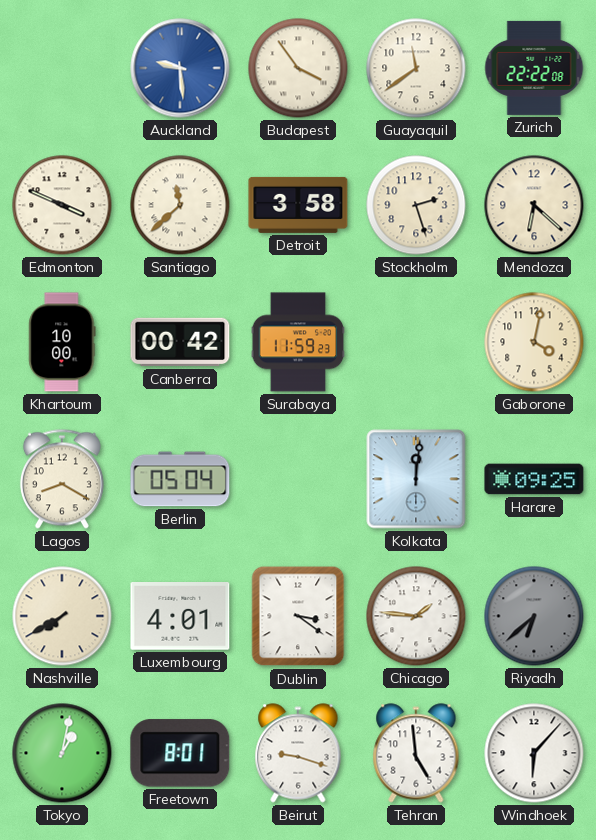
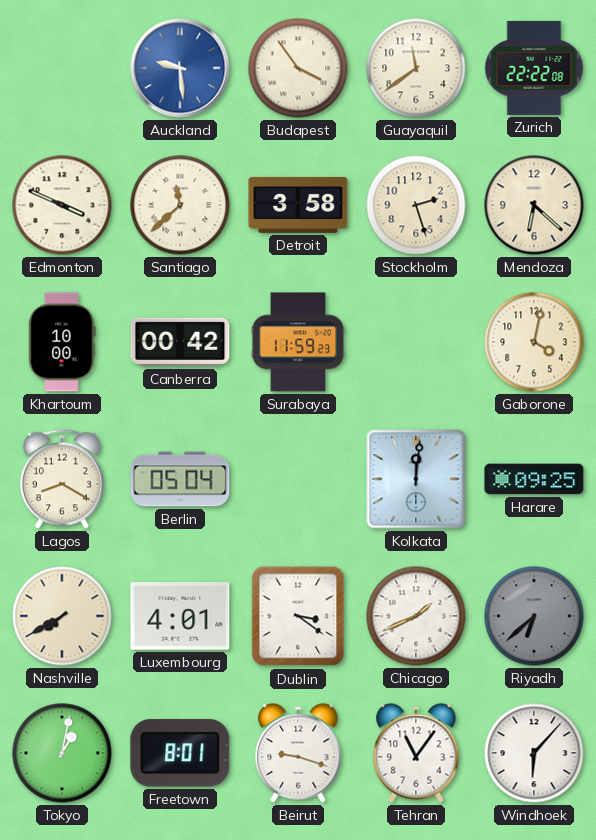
Chicago: 1:46 -> 1:41
Tehran: 4:59 -> 11:06
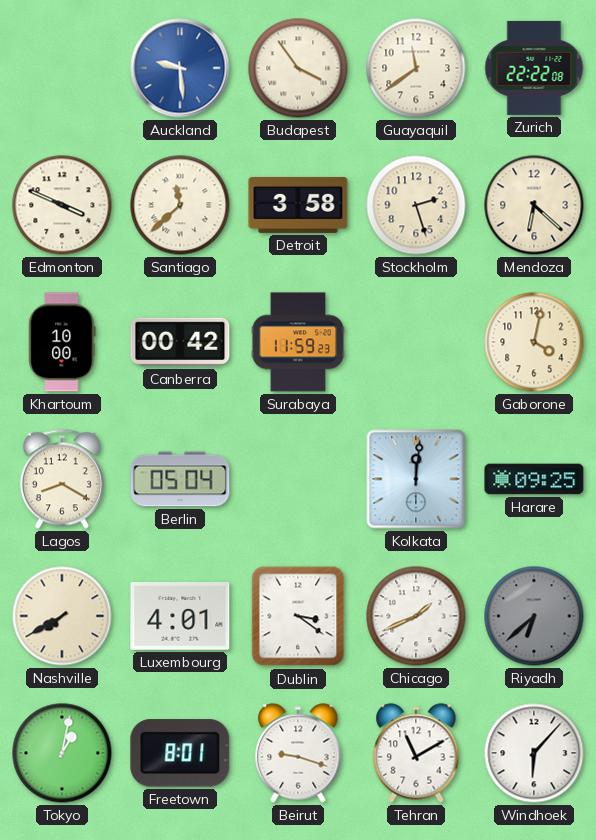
Tehran: 11:06 -> 11:10
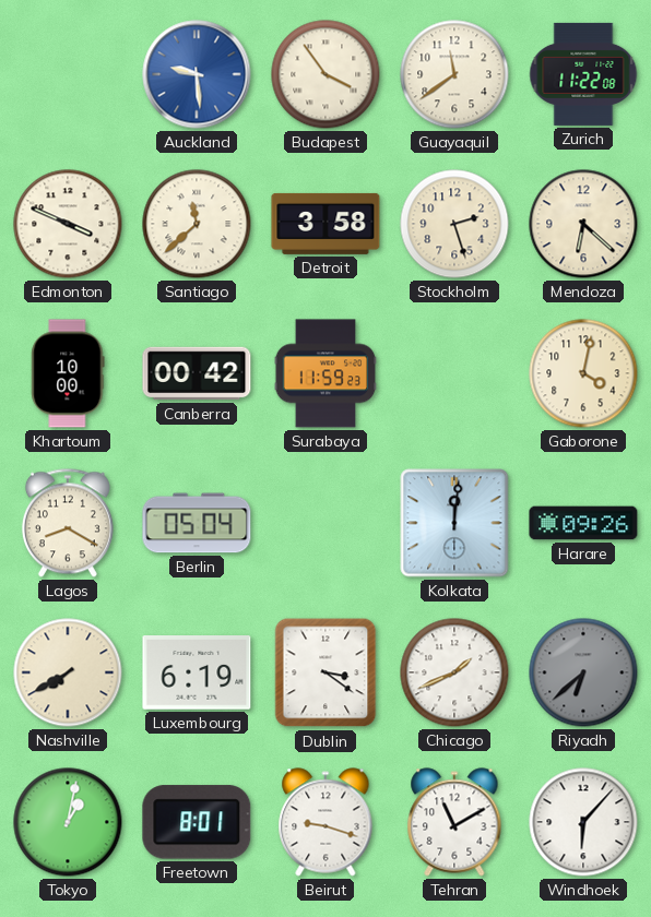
Zurich: 22:22 -> 11:22
Harare: 09:25 -> 09:26
Luxembourg: 4:01 -> 6:19
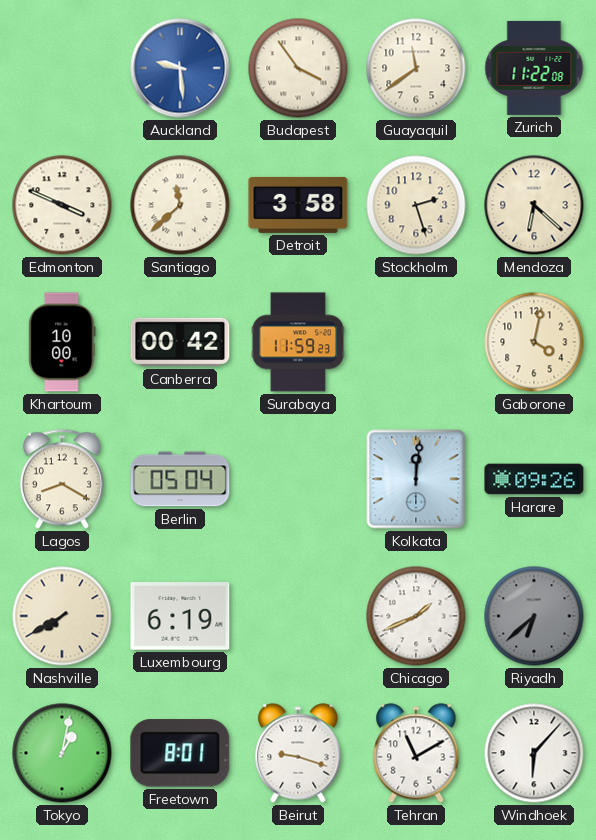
Dublin: 3:21 -> none
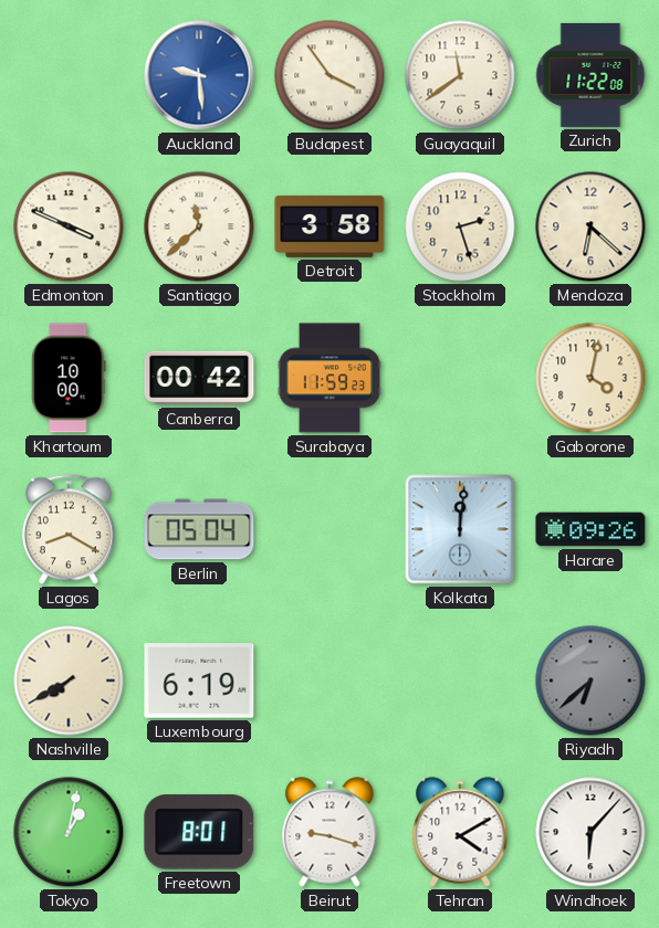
Chicago: 1:41 -> none
Tehran: 11:10 -> 4:10
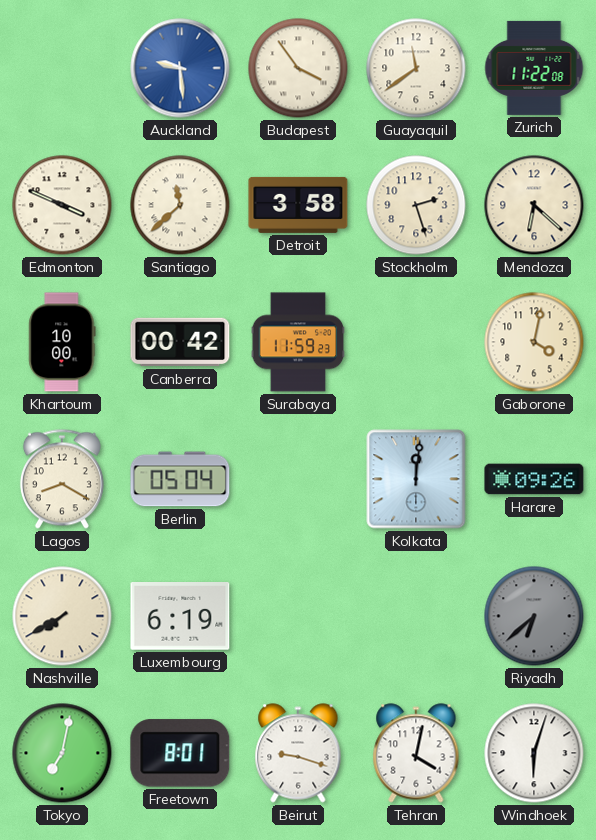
Tokyo: 1:02 -> 7:02
Tehran: 4:10 -> 4:02
Windhoek: 6:07 -> 6:03
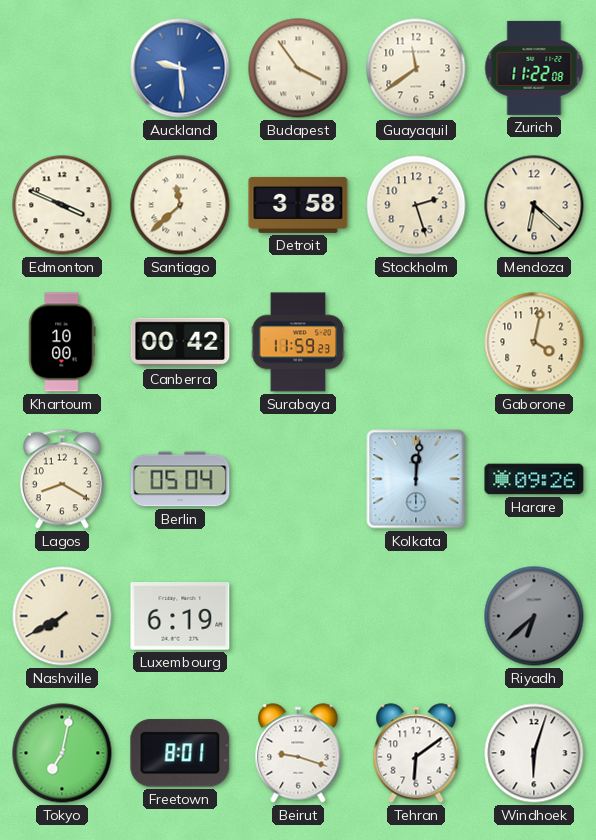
Tehran: 4:02 -> 6:09
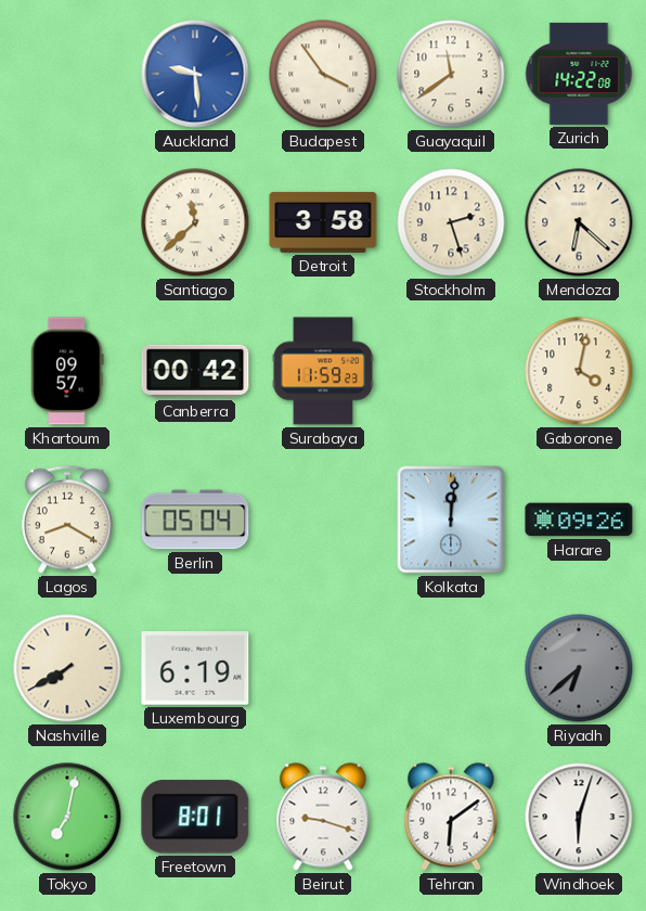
Zurich: 11:22 -> 14:22
Edmonton: 3:49 -> none
Khartoum: 10:00 -> 09:57
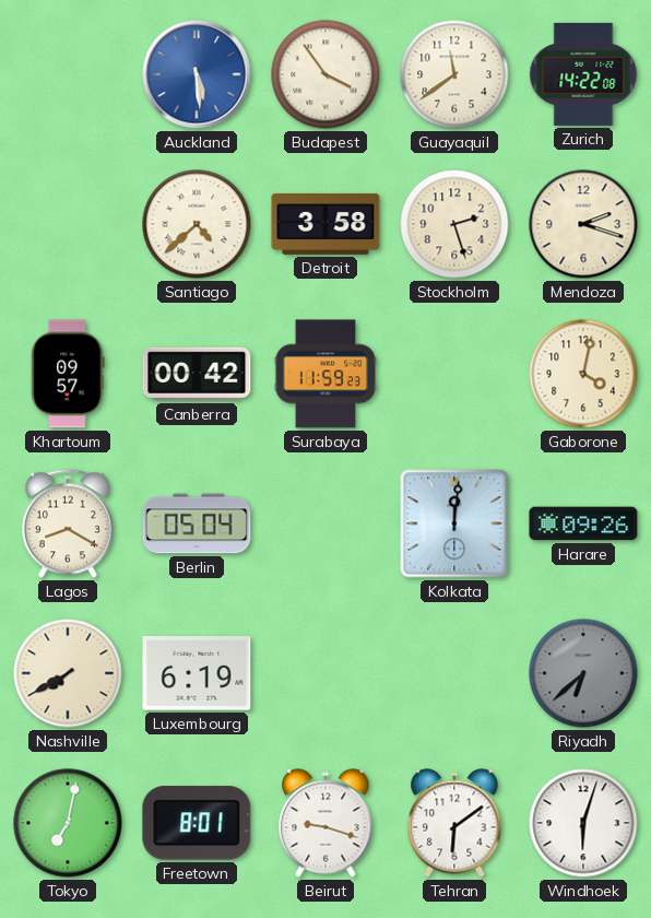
Auckland: 9:29 -> 5:29
Santiago: 11:38 -> 4:38
Mendoza: 6:22 -> 2:18
